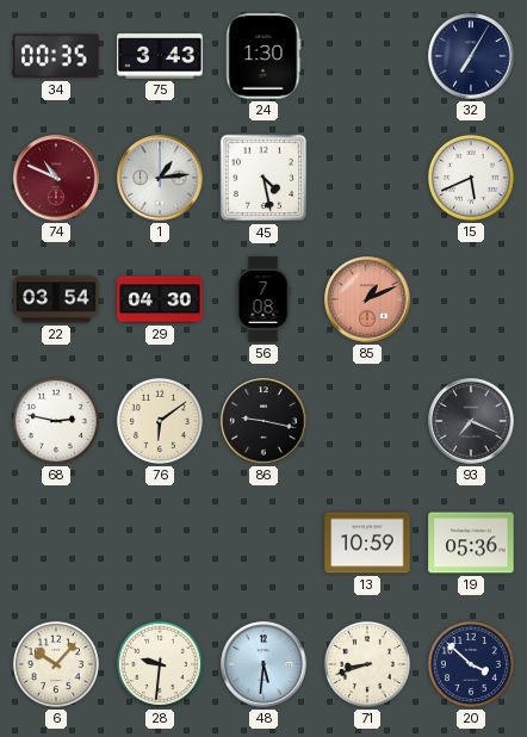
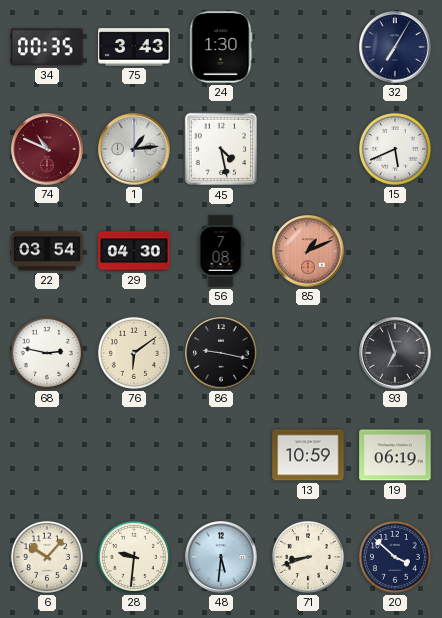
93: 7:19 -> 6:57
19: 05:36 -> 06:19
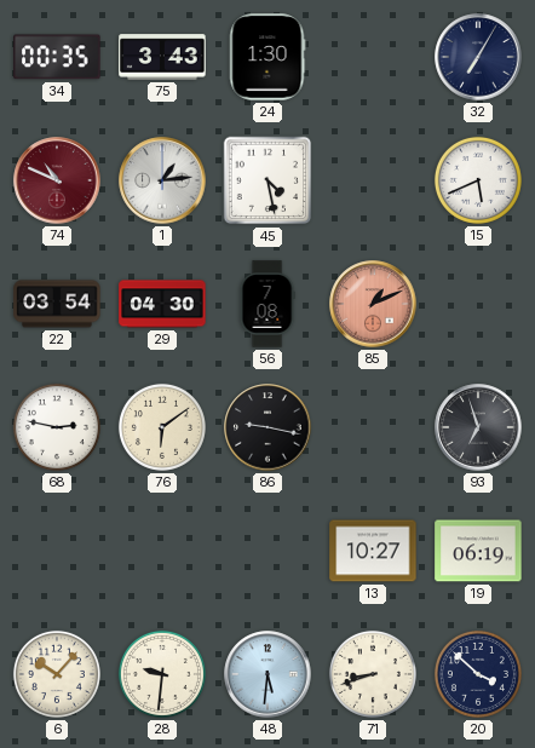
13: 10:59 -> 10:27
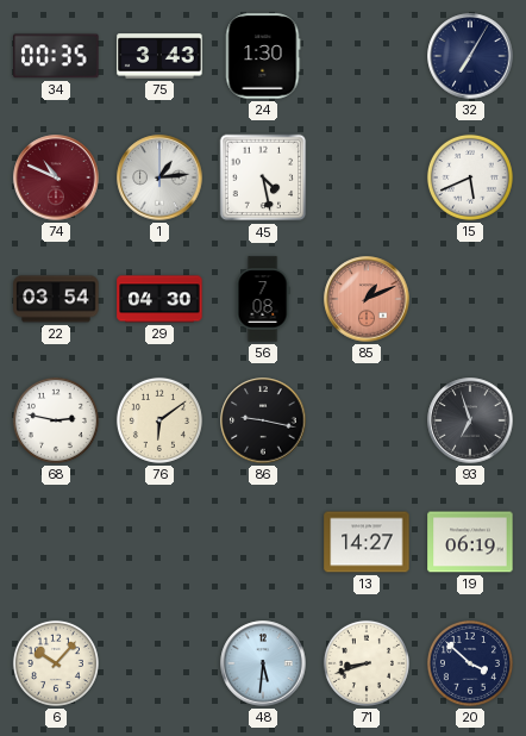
13: 10:27 -> 14:27
28: 9:31 -> none
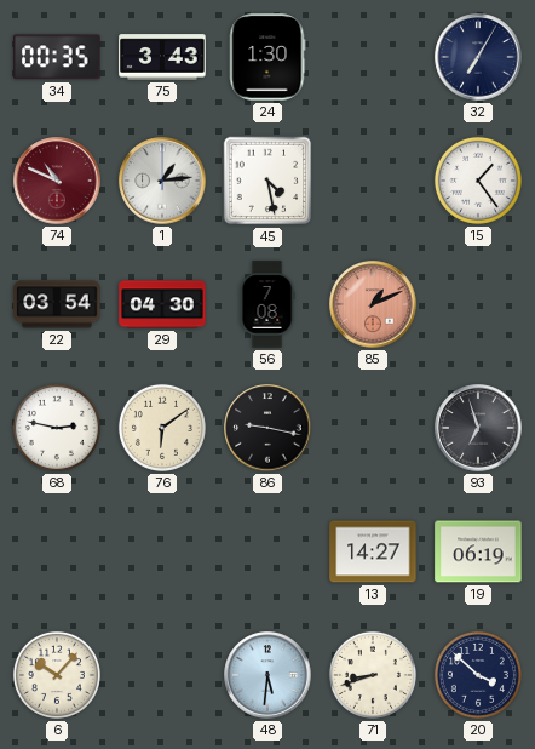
15: 5:41 -> 1:24
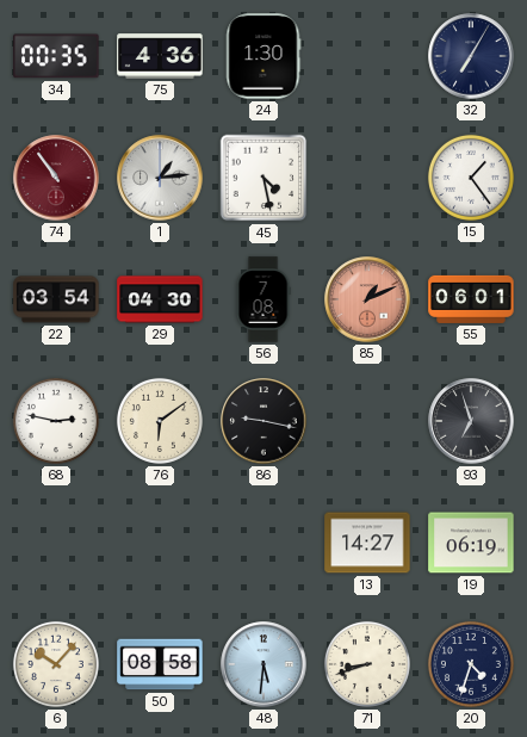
75: 3:43 -> 4:36
74: 10:49 -> 10:54
55: none -> 06:01
50: none -> 08:58
20: 3:52 -> 4:33
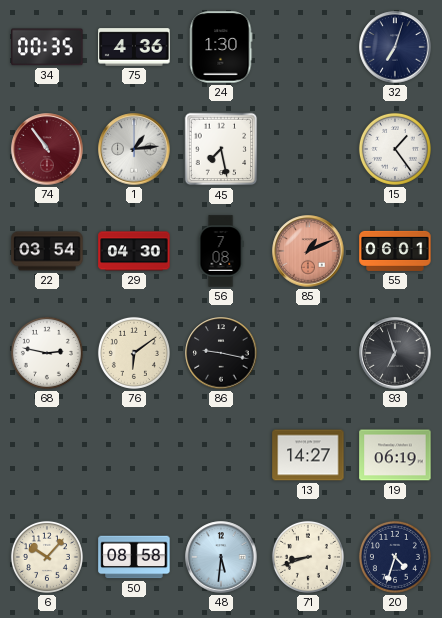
32: 7:05 -> 7:03
45: 4:28 -> 7:28
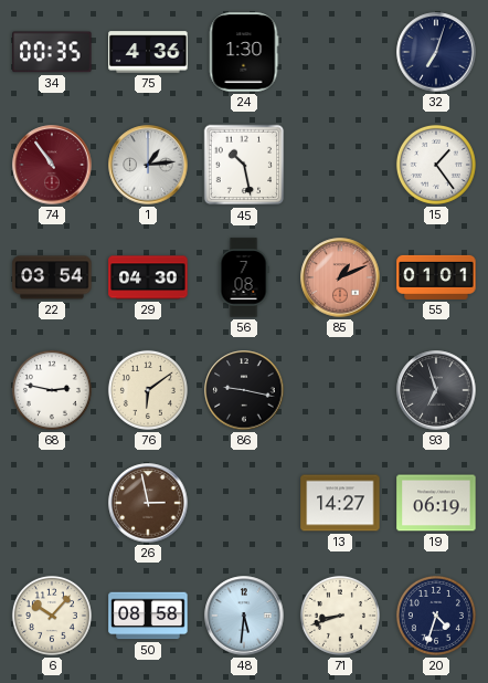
45: 7:28 -> 10:28
55: 06:01 -> 01:01
26: none -> 2:58
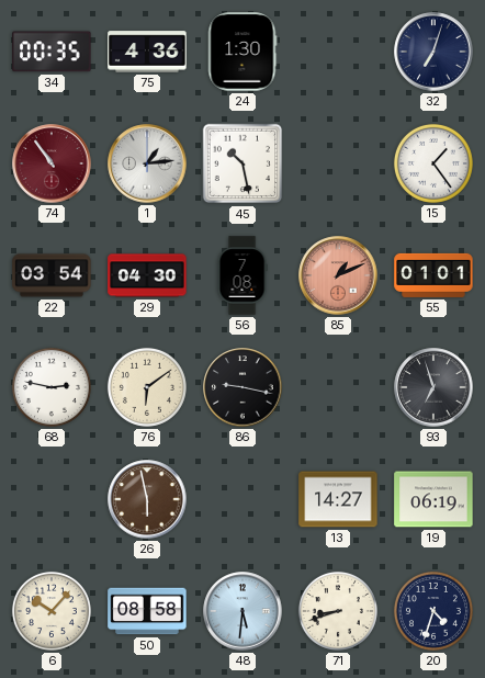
26: 2:58 -> 5:58
